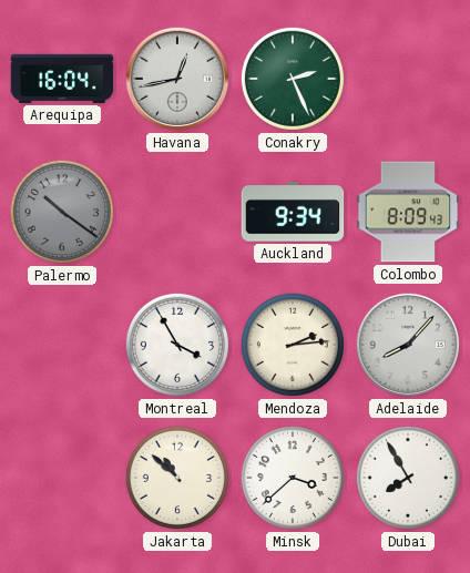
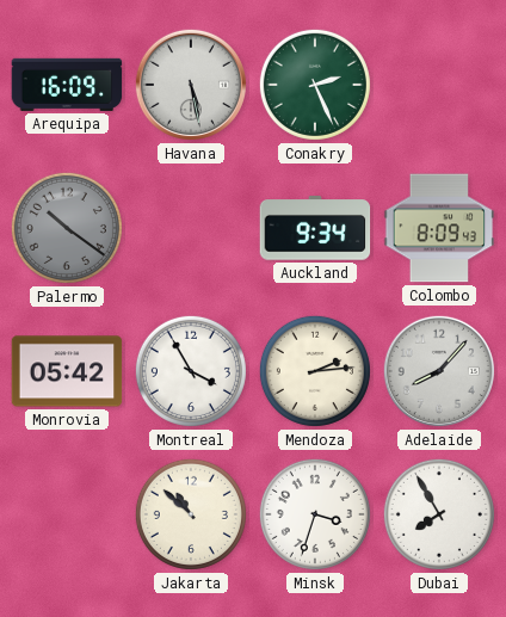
Arequipa: 16:04 -> 16:09
Havana: 12:43 -> 5:28
Monrovia: none -> 05:42
Minsk: 3:38 -> 3:33
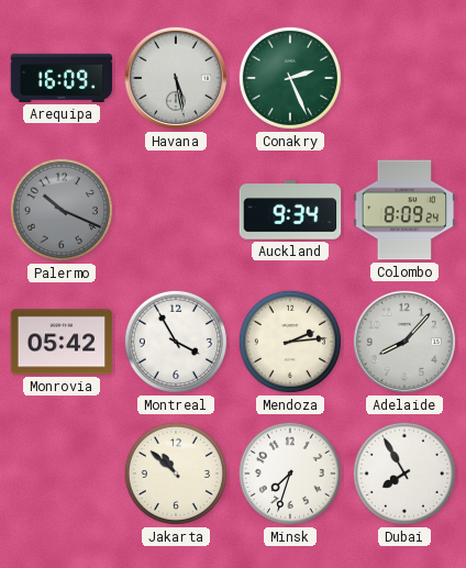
Palermo: 10:21 -> 10:19
Colombo: 8:09:43 -> 8:09:24
Minsk: 3:33 -> 7:33
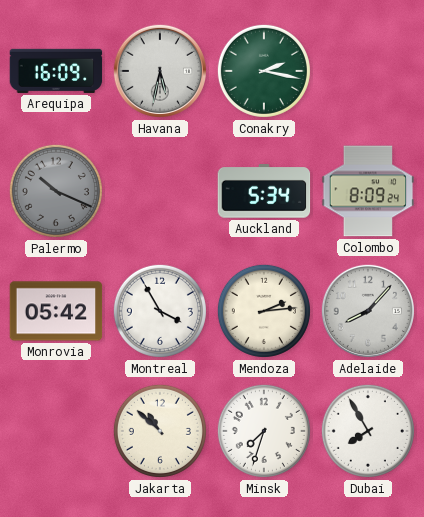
Havana: 5:28 -> 5:32
Conakry: 2:26 -> 2:17
Auckland: 9:34 -> 5:34
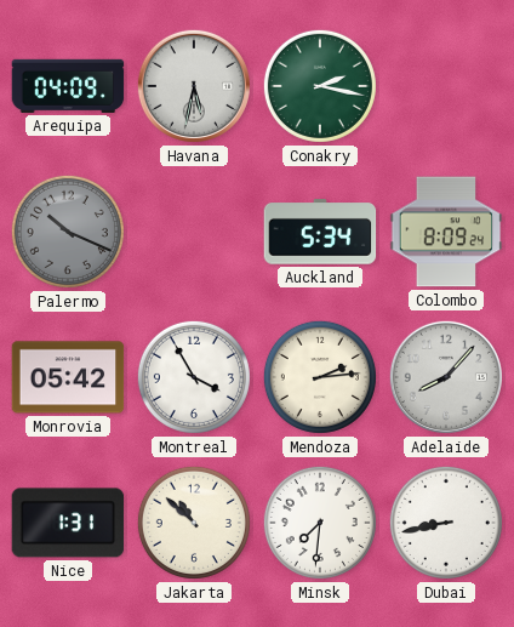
Arequipa: 16:09 -> 04:09
Nice: none -> 1:31
Minsk: 7:33 -> 7:31
Dubai: 7:55 -> 8:43
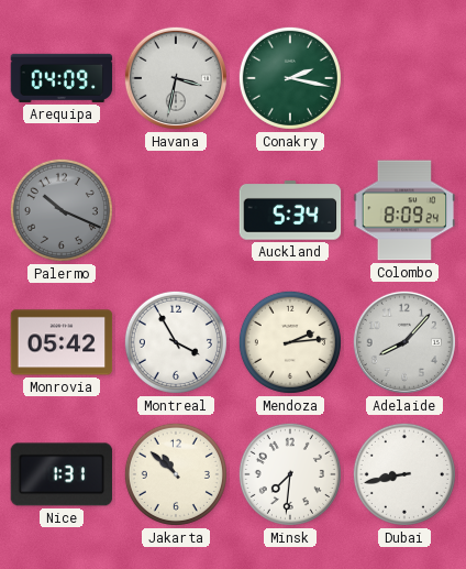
Havana: 5:32 -> 3:32
